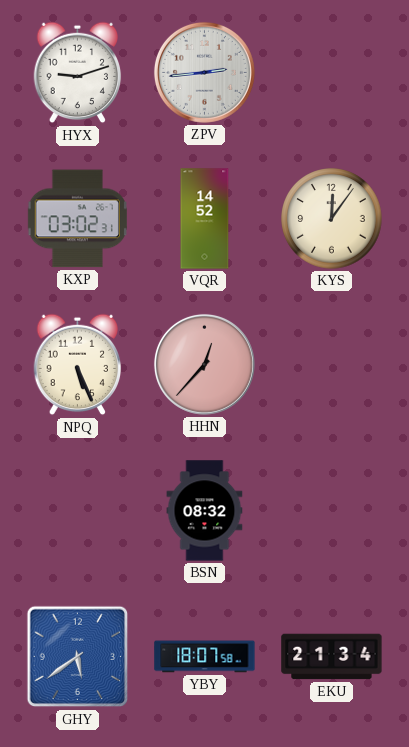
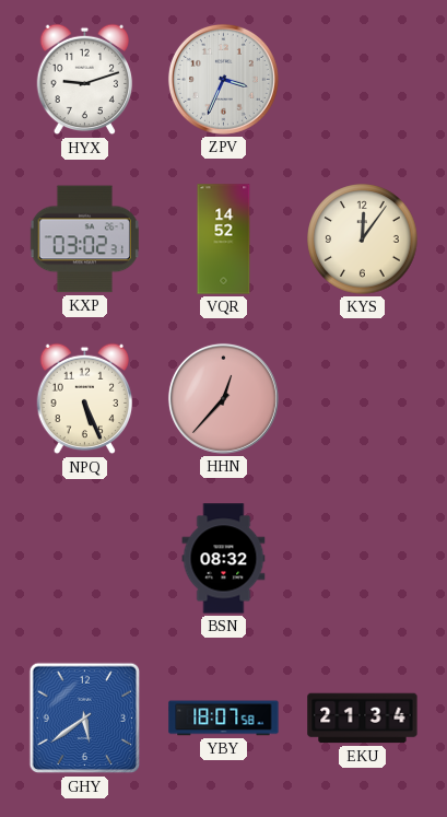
ZPV: 2:44 -> 3:34
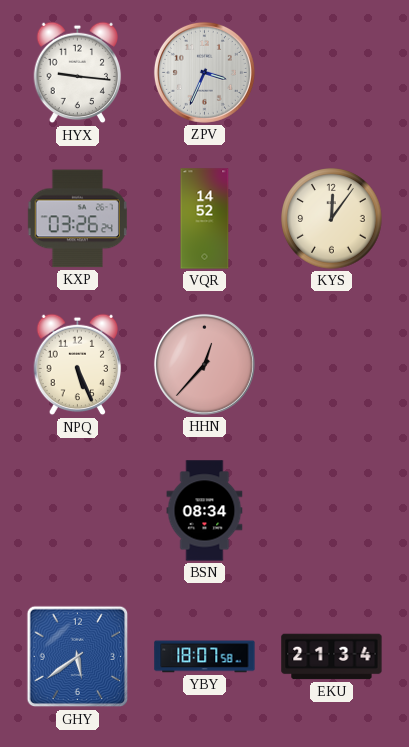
HYX: 9:12 -> 9:16
KXP: 03:02 -> 03:26
BSN: 08:32 -> 08:34
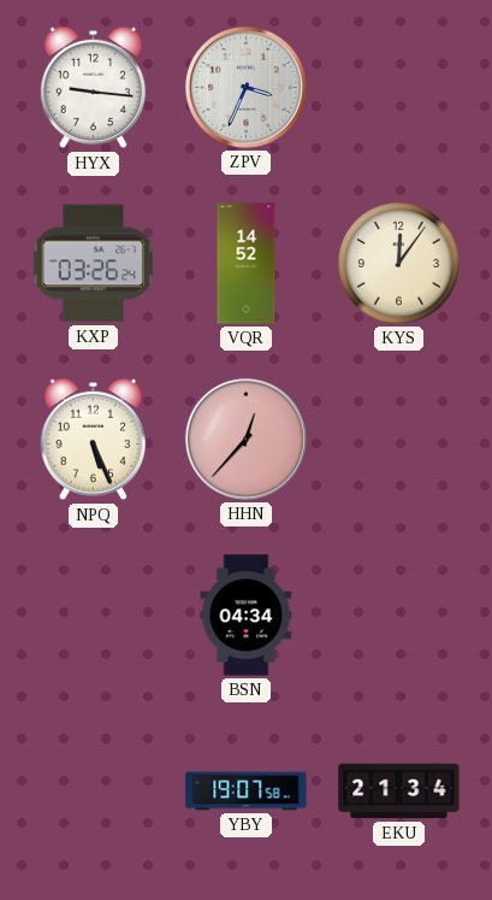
BSN: 08:34 -> 04:34
GHY: 5:39 -> none
YBY: 18:07 -> 19:07
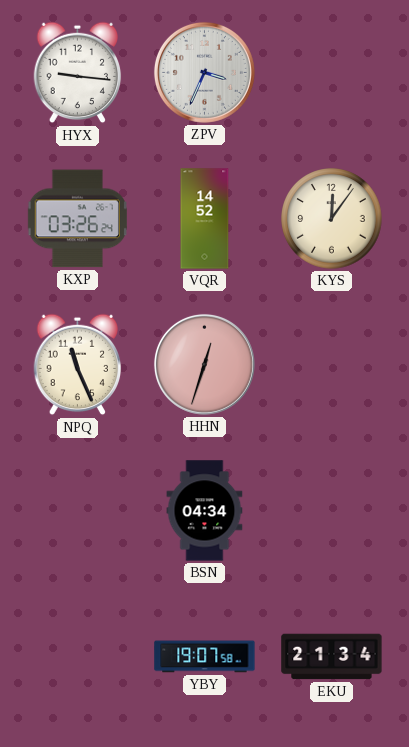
NPQ: 5:26 -> 11:26
HHN: 12:37 -> 12:33
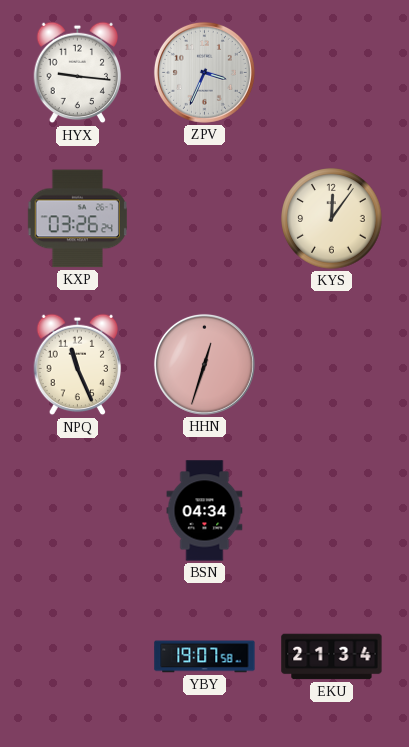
VQR: 14:52 -> none
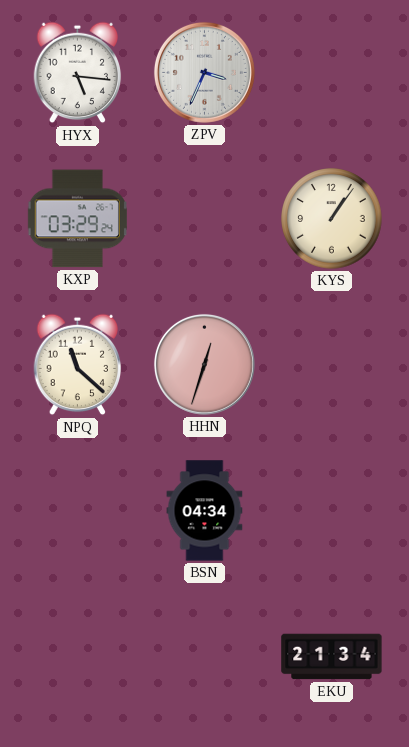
HYX: 9:16 -> 5:16
KXP: 03:26 -> 03:29
KYS: 12:06 -> 1:06
NPQ: 11:26 -> 11:22
YBY: 19:07 -> none
